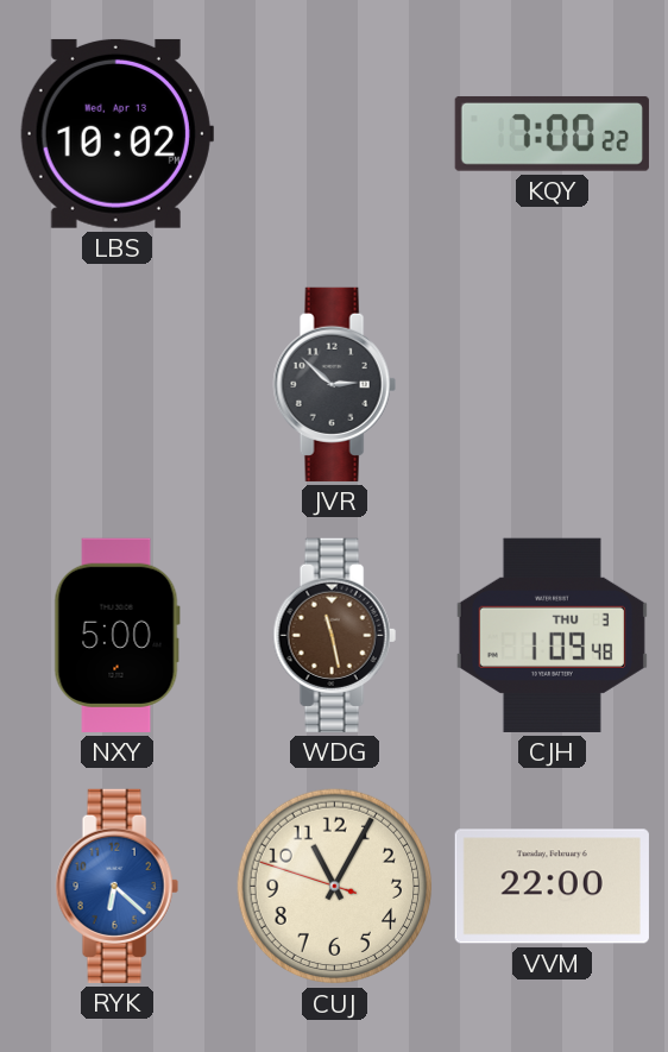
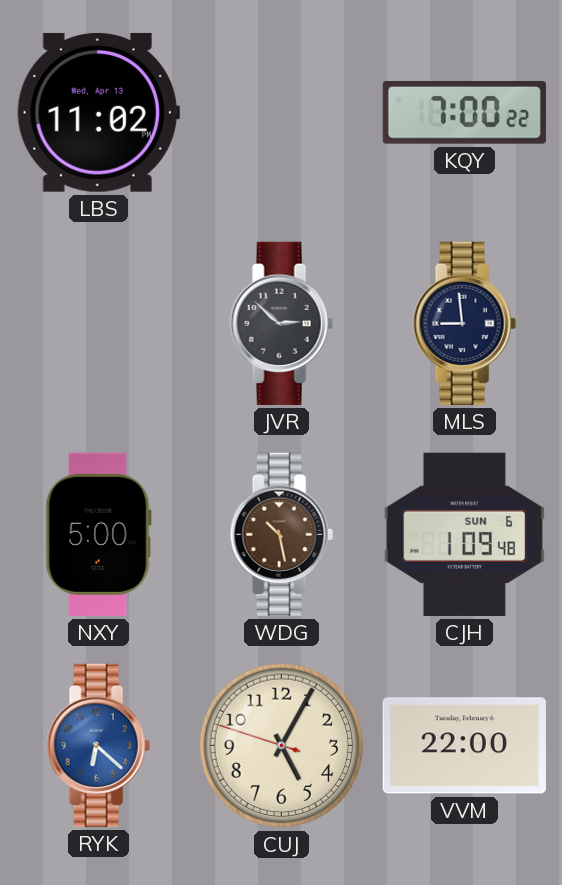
LBS: 10:02 -> 11:02
MLS: none -> 8:59
WDG: 11:28 -> 10:28
CJH date: THU 3 -> SUN 6
CUJ: 11:04 -> 5:04
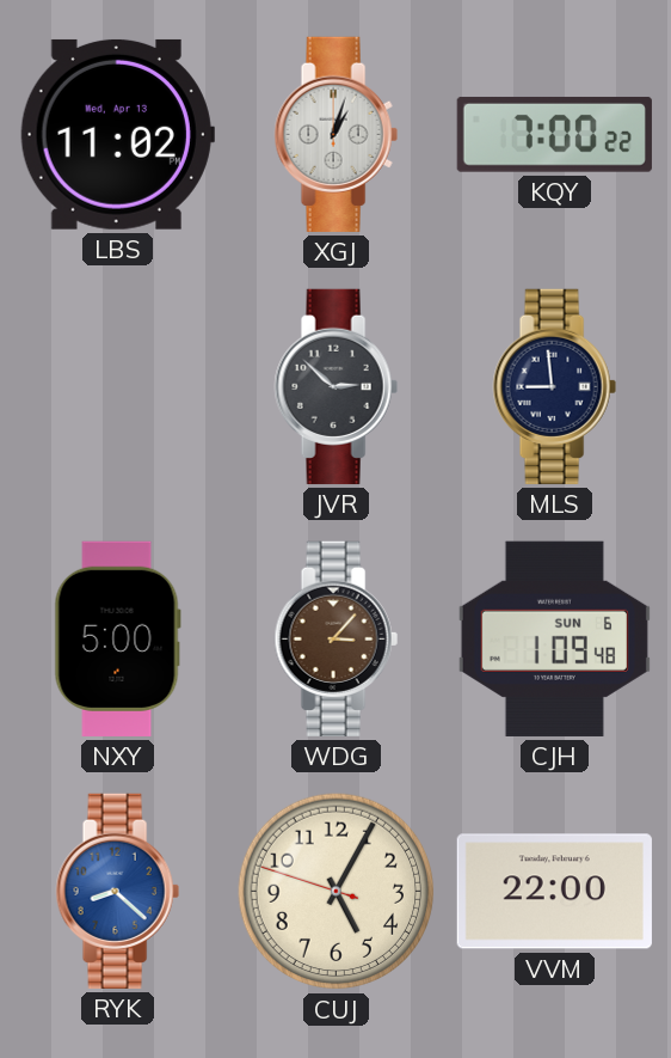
XGJ: none -> 1:03
WDG: 10:28 -> 3:07
RYK: 6:22 -> 8:22
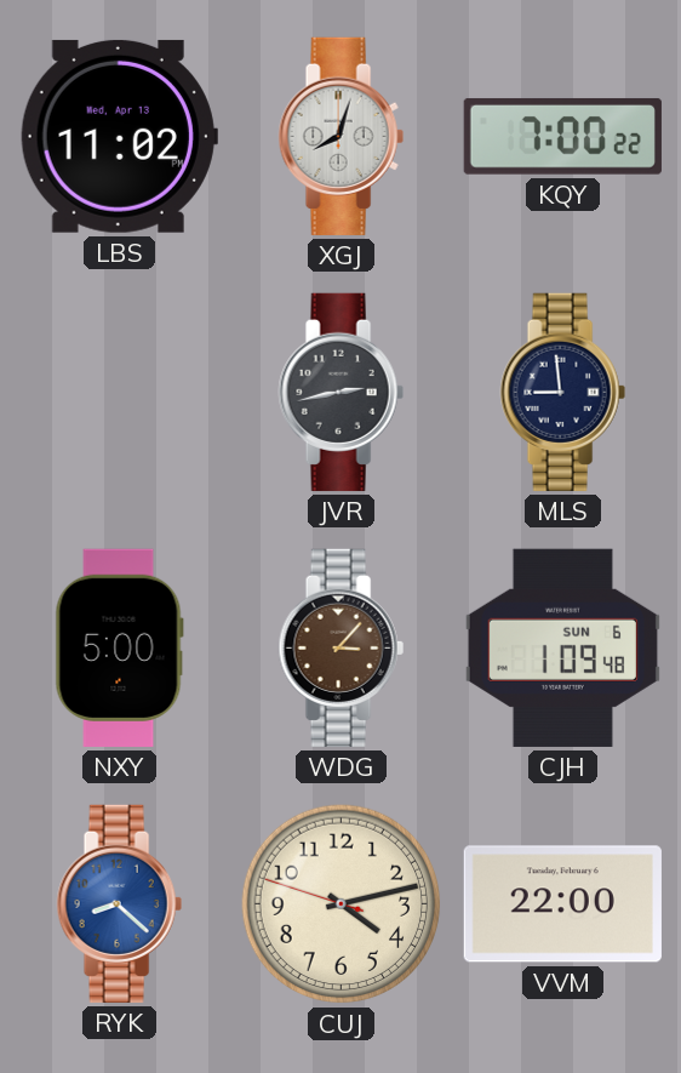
XGJ: 1:03 -> 8:03
JVR: 2:52 -> 2:43
CUJ: 5:04 -> 4:12
